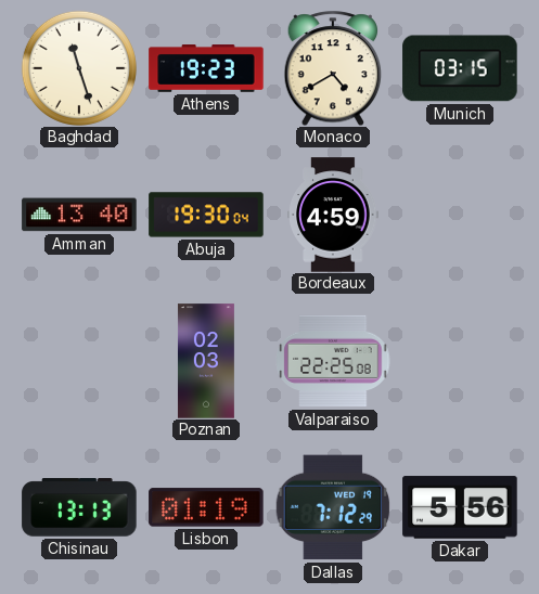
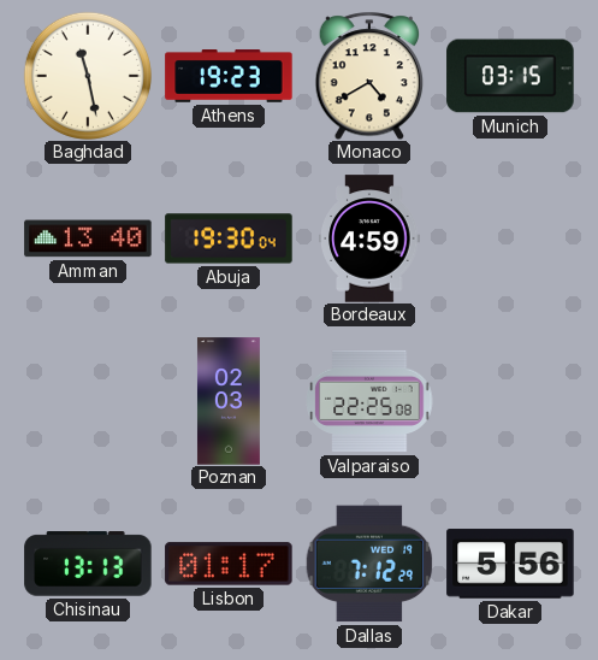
Baghdad: 11:27 -> 11:28
Lisbon: 01:19 -> 01:17
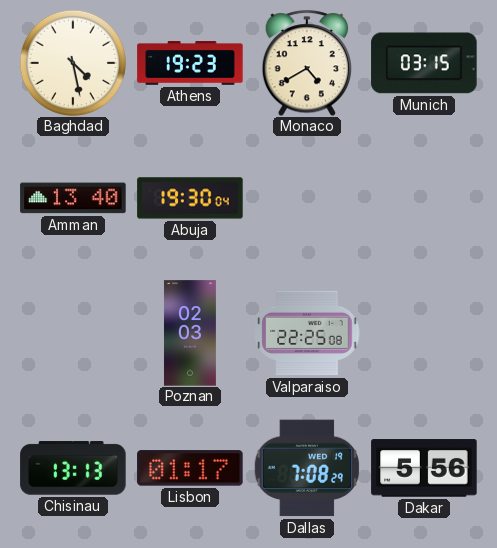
Baghdad: 11:28 -> 4:28
Bordeaux: 4:59 -> none
Dallas: 7:12 -> 7:08
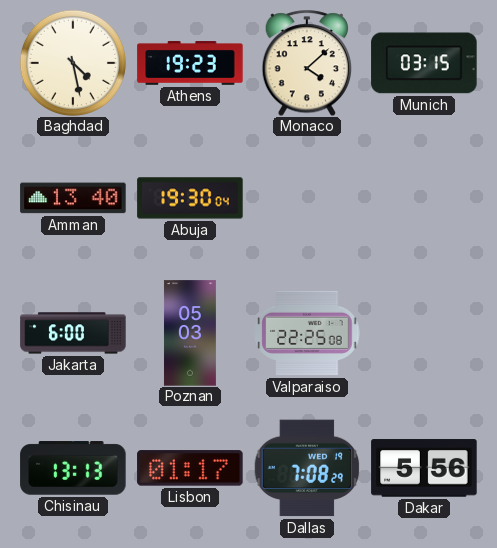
Monaco: 4:40 -> 4:08
Jakarta: none -> 6:00
Poznan: 02:03 -> 05:03
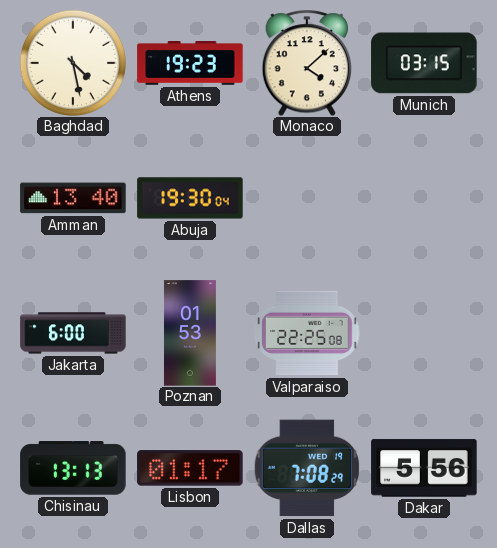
Poznan: 05:03 -> 01:53
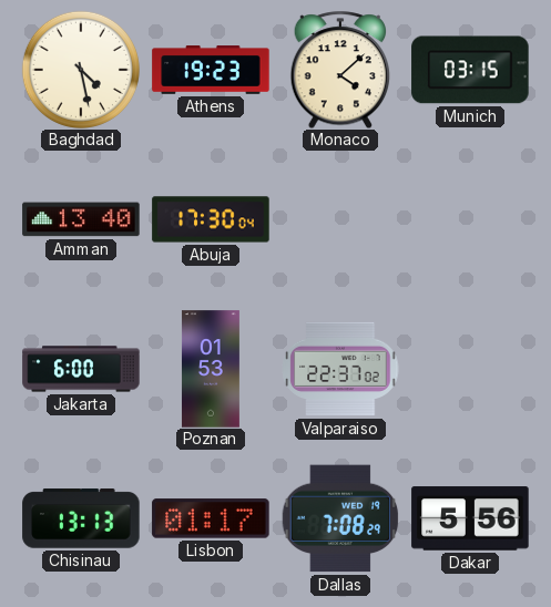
Abuja: 19:30 -> 17:30
Valparaiso: 22:25 -> 22:37
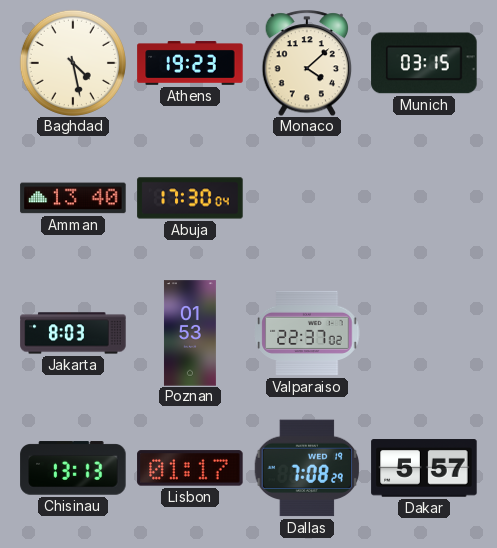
Jakarta: 6:00 -> 8:03
Dakar: 5:56 -> 5:57
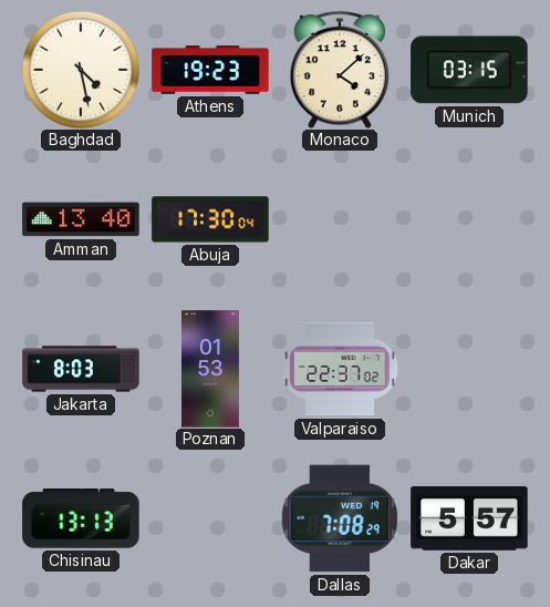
Lisbon: 01:17 -> none
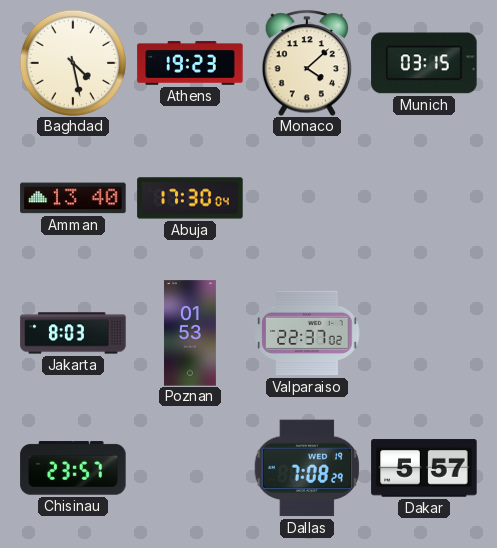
Chisinau: 13:13 -> 23:57
